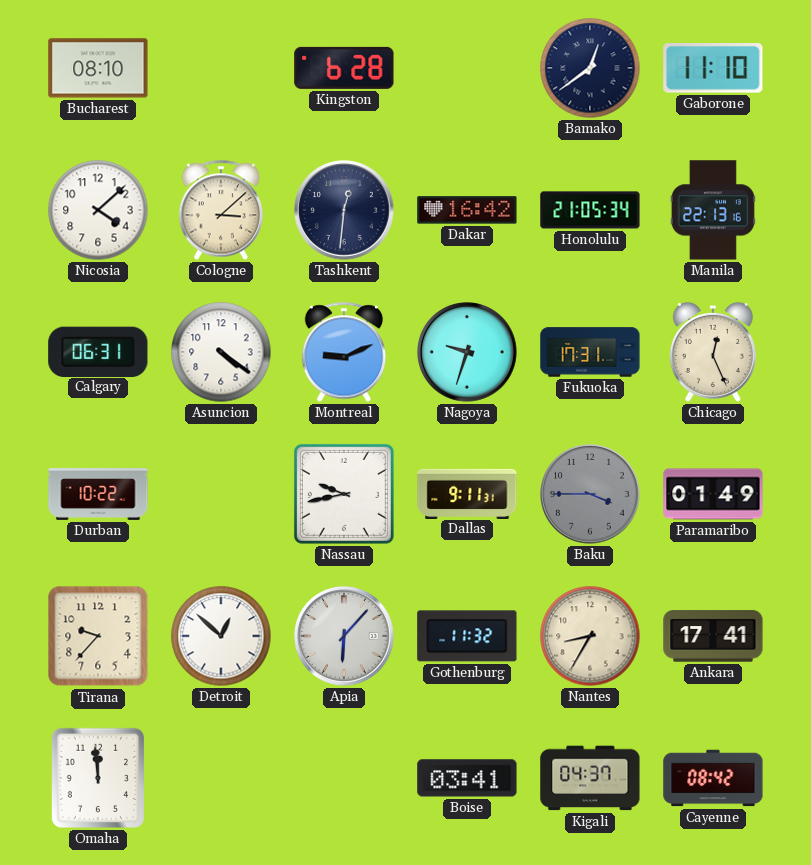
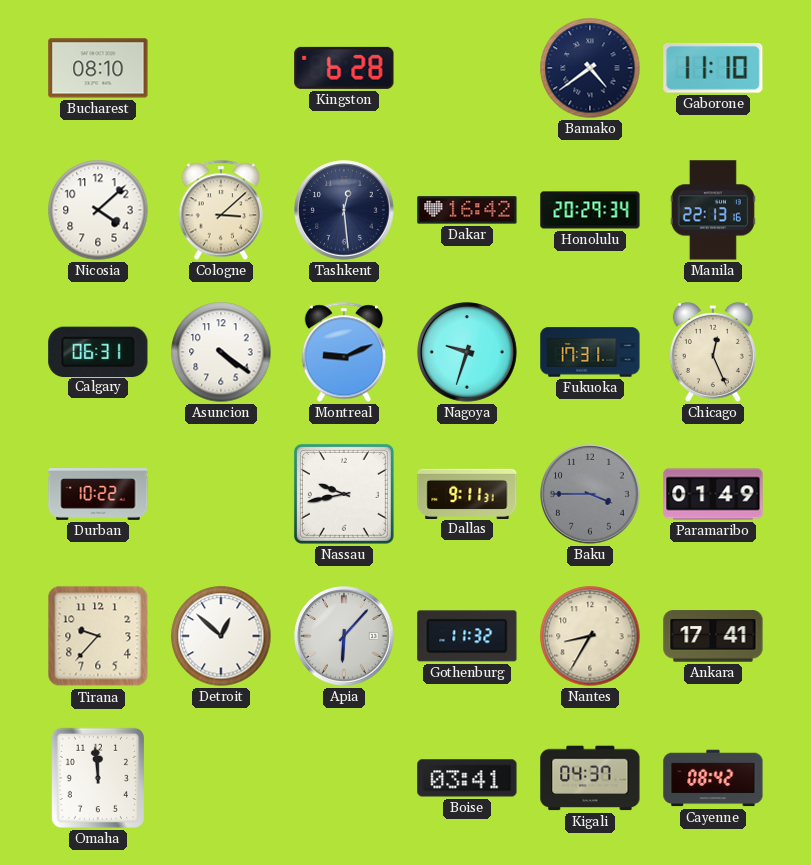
Bamako: 12:39 -> 4:39
Tashkent: 12:31 -> 12:29
Honolulu: 21:05 -> 20:29
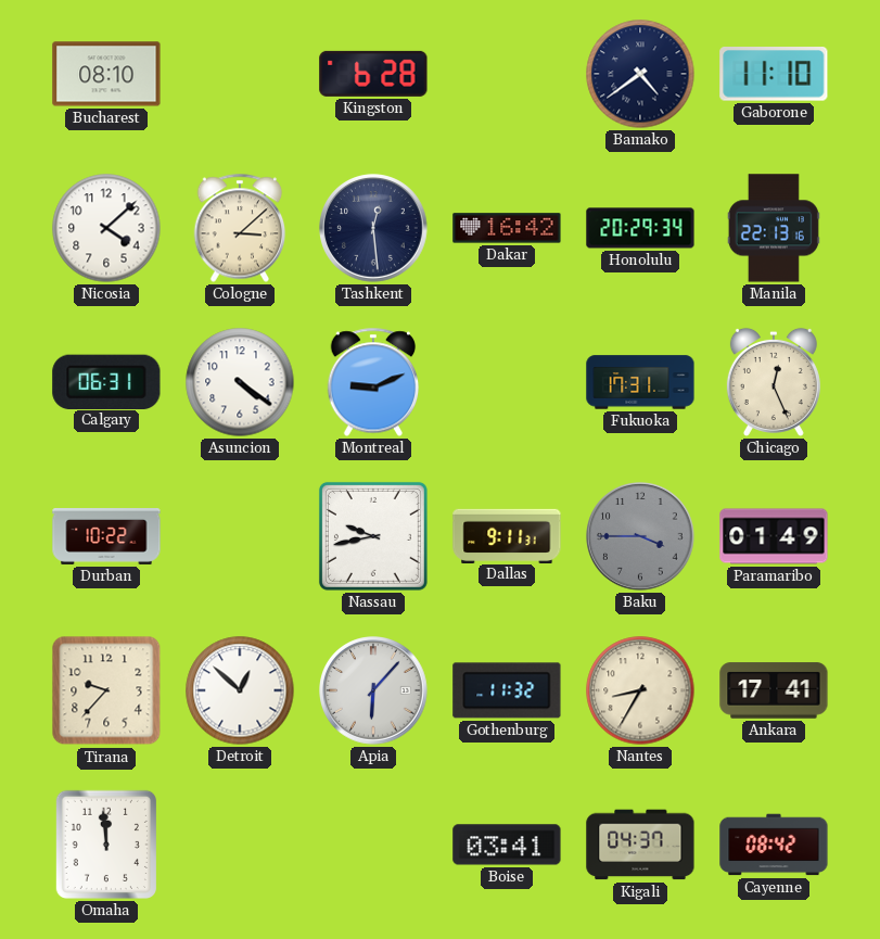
Nagoya: 9:33 -> none
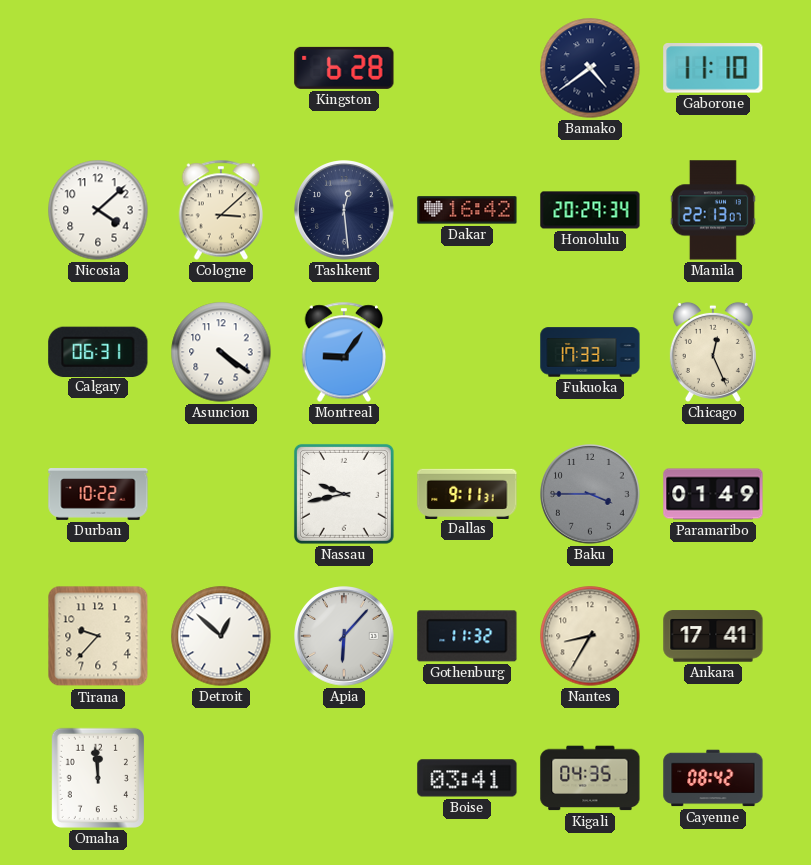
Bucharest: 08:10 -> none
Manila: 22:13:16 -> 22:13:07
Montreal: 9:11 -> 9:06
Fukuoka: 17:31 -> 17:33
Kigali: 04:37 -> 04:35
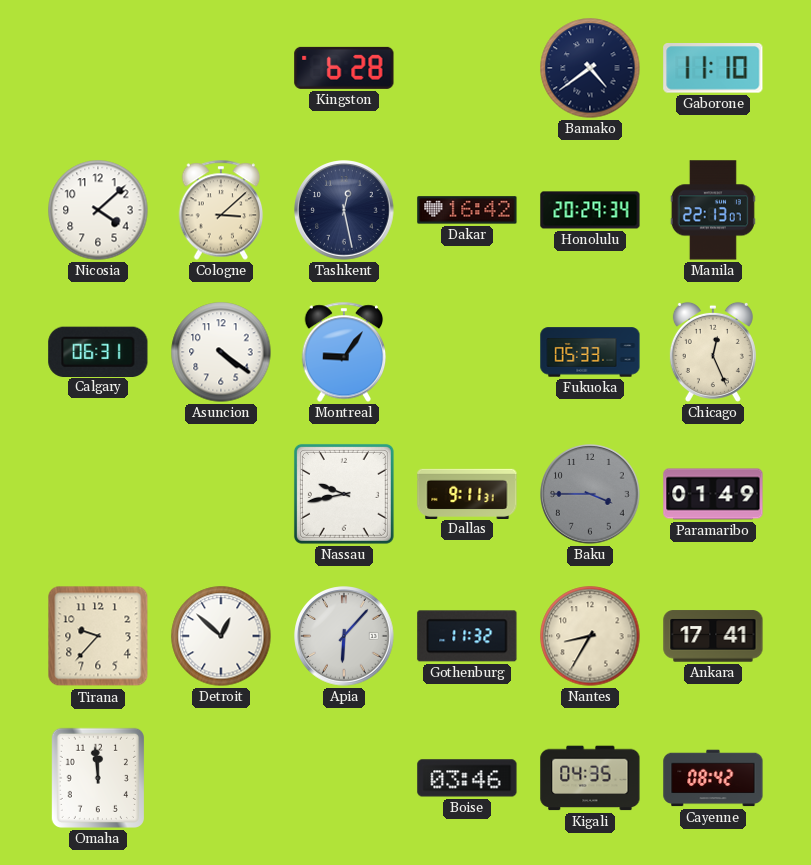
Tashkent: 12:29 -> 12:28
Fukuoka: 17:33 -> 05:33
Durban: 10:22 -> none
Boise: 03:41 -> 03:46
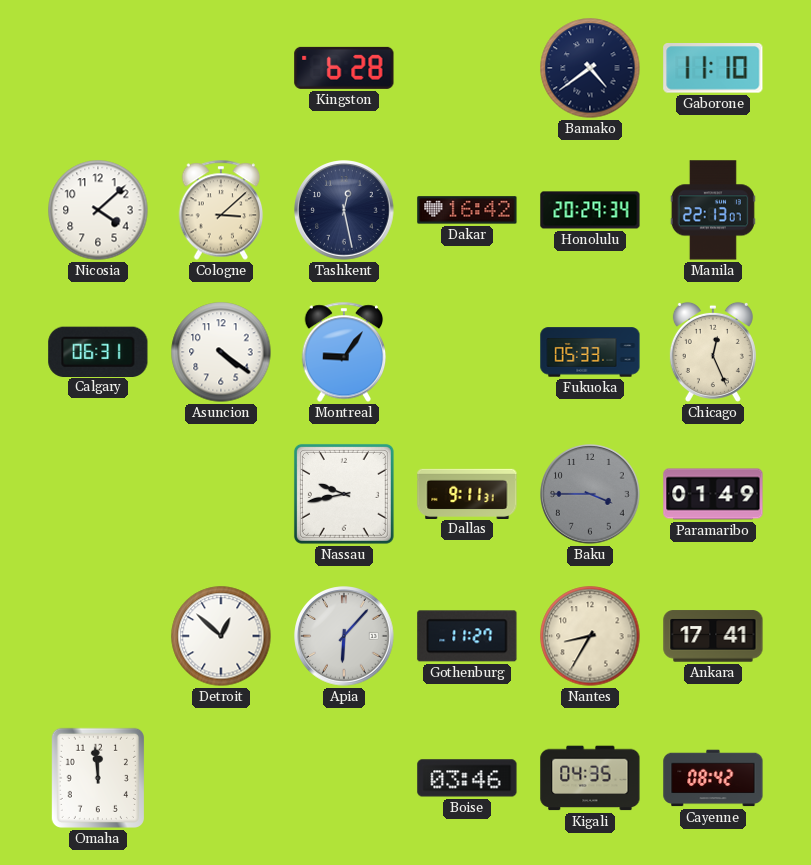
Tirana: 9:37 -> none
Gothenburg: 11:32 -> 11:27
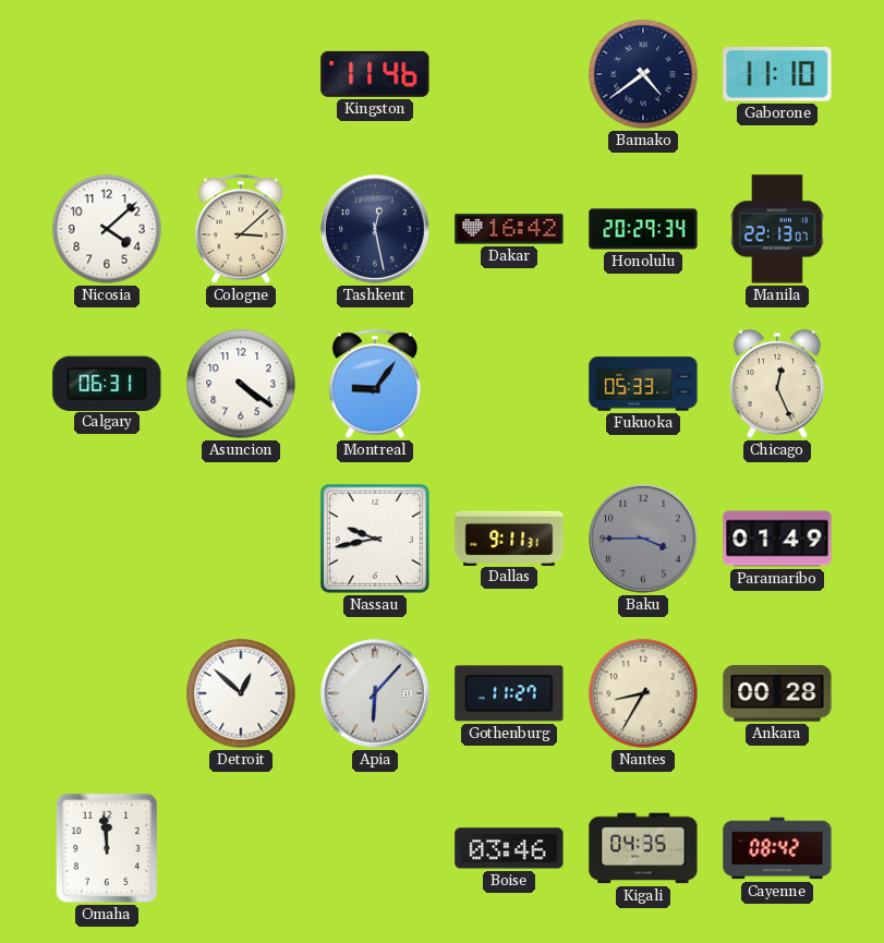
Kingston: 6:28 -> 11:46
Ankara: 17:41 -> 00:28
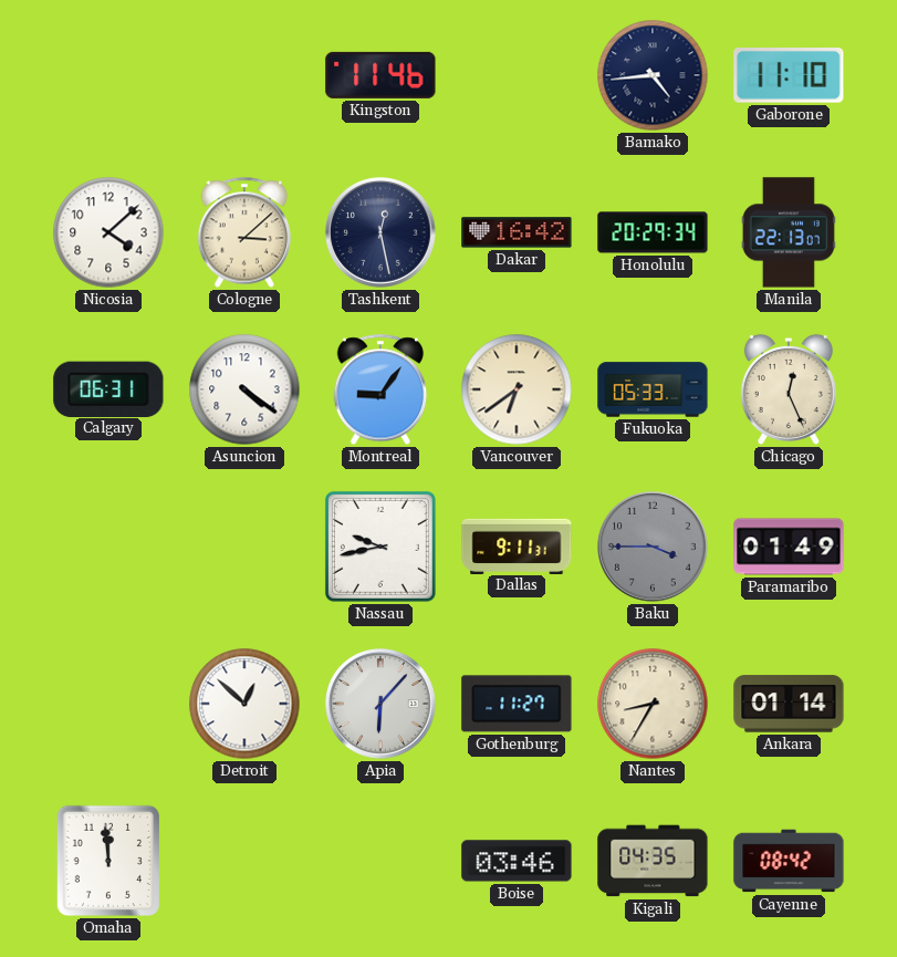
Bamako: 4:39 -> 4:44
Vancouver: none -> 6:39
Ankara: 00:28 -> 01:14
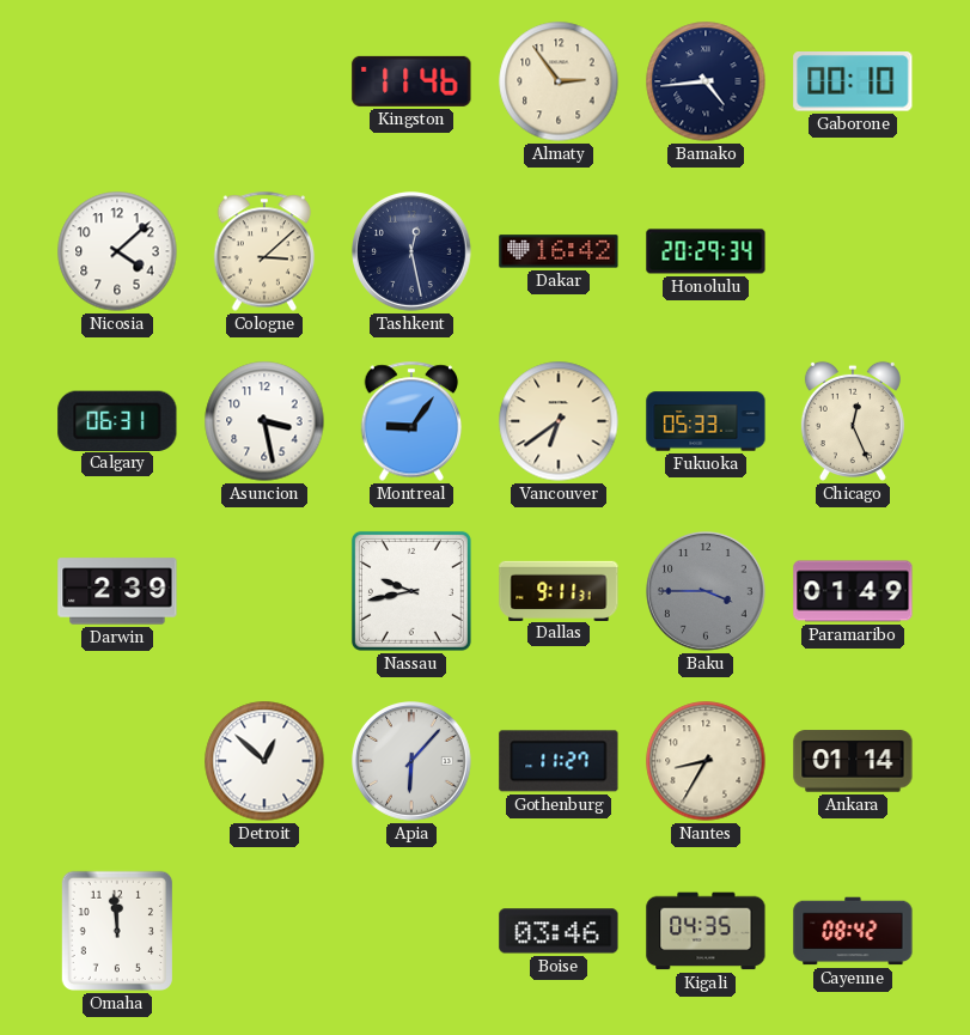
Almaty: none -> 2:54
Gaborone: 11:10 -> 00:10
Manila: 22:13 -> none
Asuncion: 4:21 -> 3:28
Darwin: none -> 2:39
